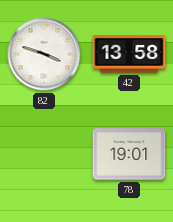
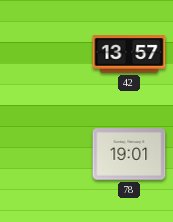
82: 3:48 -> none
42: 13:58 -> 13:57
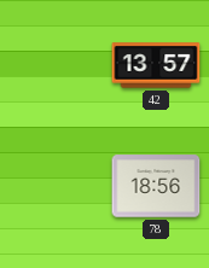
78: 19:01 -> 18:56
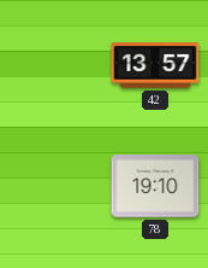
78: 18:56 -> 19:10
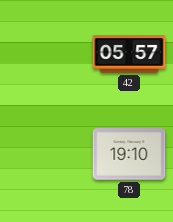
42: 13:57 -> 05:57
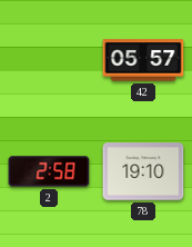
2: none -> 2:58
